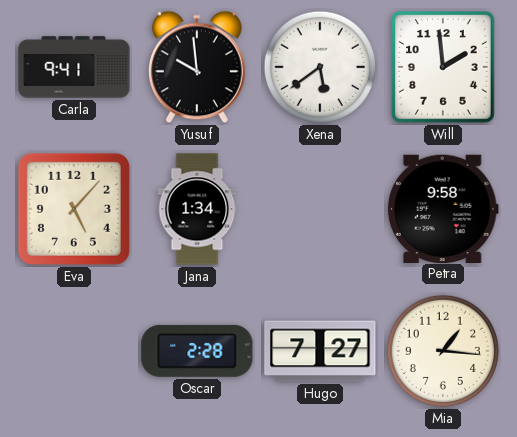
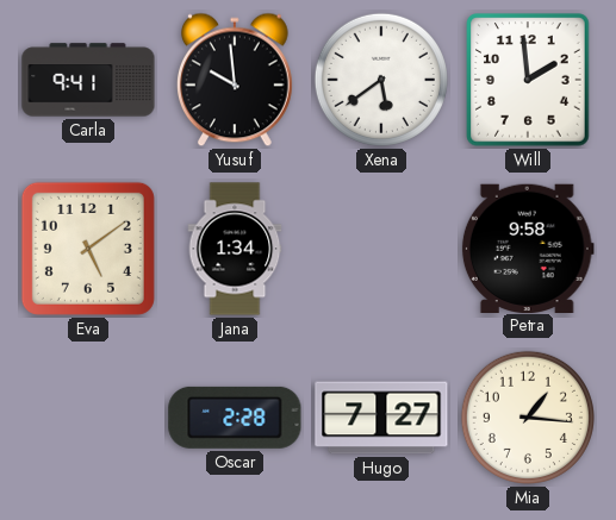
Eva: 5:07 -> 5:09
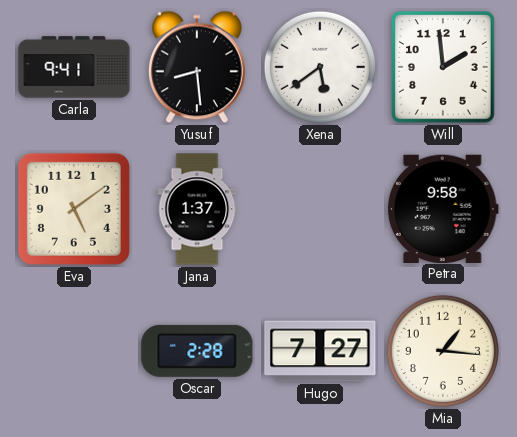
Yusuf: 9:59 -> 8:29
Jana: 1:34 -> 1:37
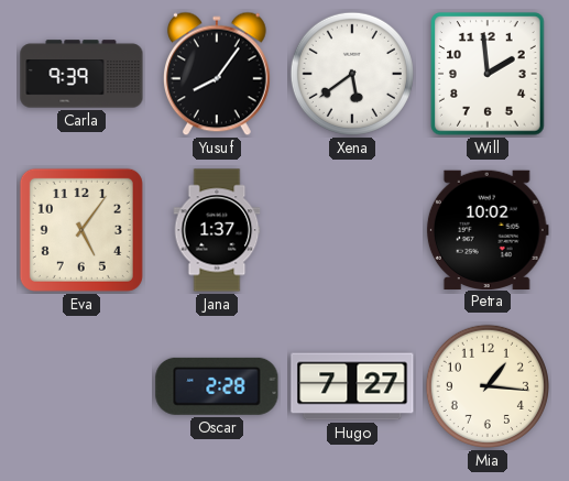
Carla: 9:41 -> 9:39
Yusuf: 8:29 -> 8:06
Eva: 5:09 -> 5:06
Petra: 9:58 -> 10:02
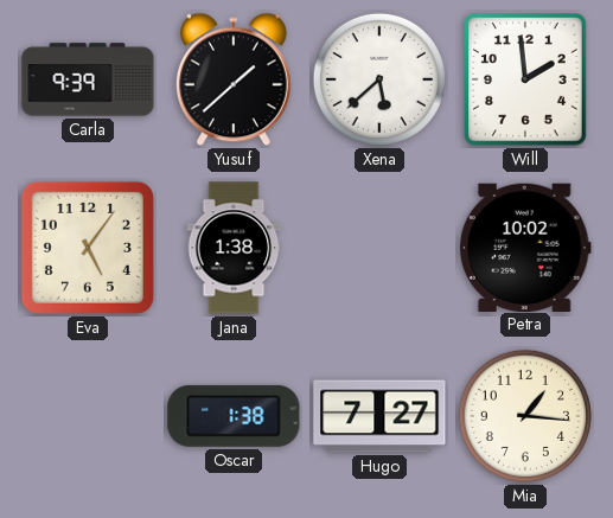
Yusuf: 8:06 -> 1:38
Xena: 5:39 -> 5:38
Jana: 1:37 -> 1:38
Oscar: 2:28 -> 1:38
